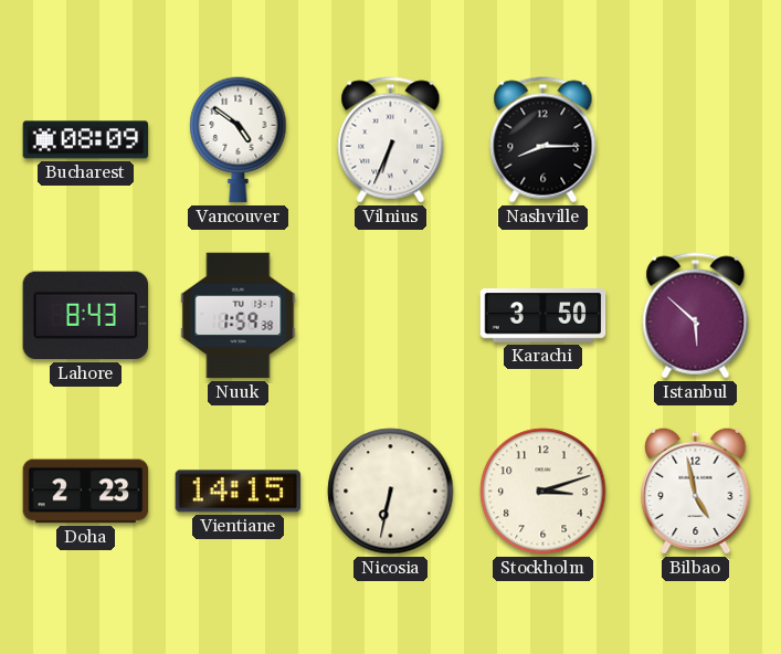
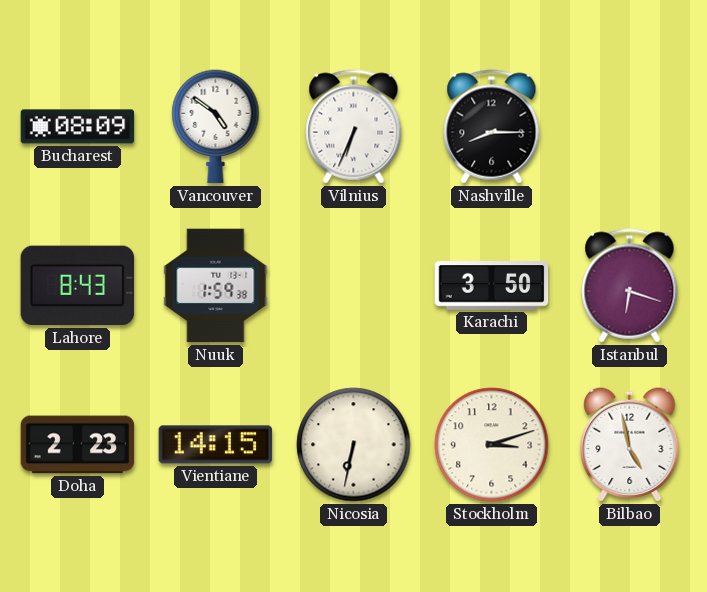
Istanbul: 5:52 -> 6:18
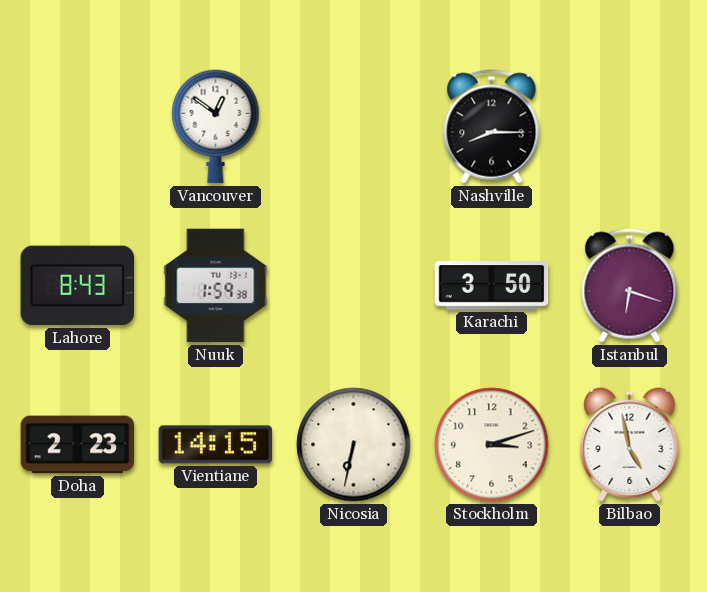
Bucharest: 08:09 -> none
Vancouver: 4:51 -> 12:51
Vilnius: 6:34 -> none
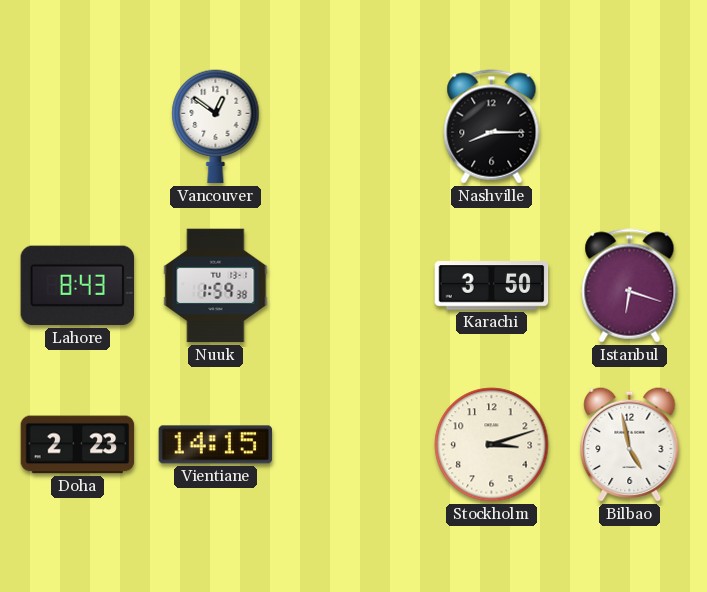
Nicosia: 6:32 -> none
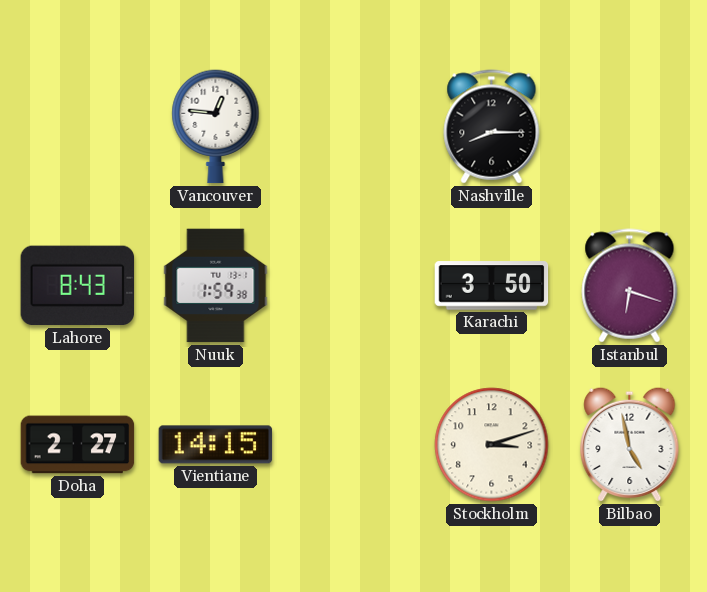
Vancouver: 12:51 -> 12:46
Doha: 2:23 -> 2:27
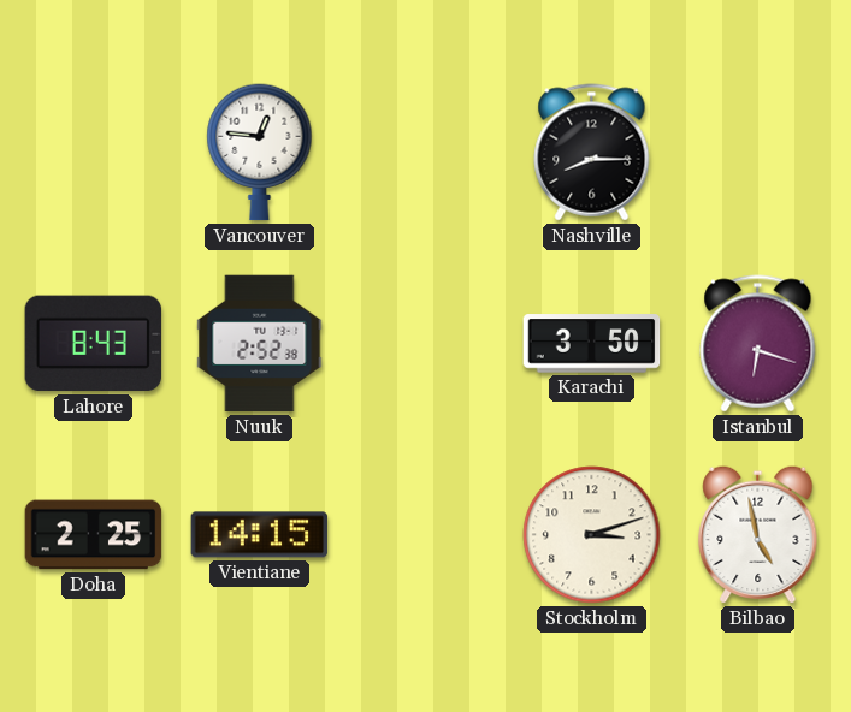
Nuuk: 1:59 -> 2:52
Doha: 2:27 -> 2:25
